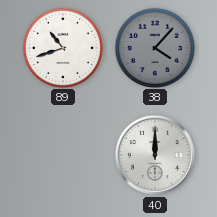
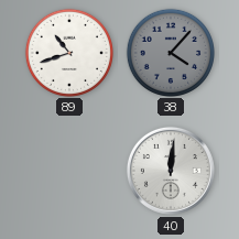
40: 12:00 -> 12:01
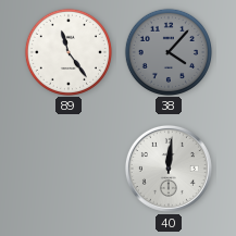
89: 10:42 -> 11:24
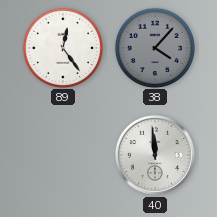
89: 11:24 -> 12:24
40: 12:01 -> 11:59
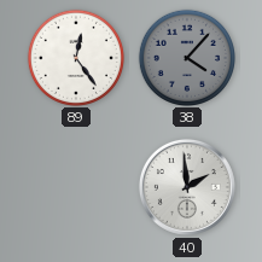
40: 11:59 -> 1:59
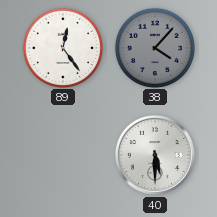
40: 1:59 -> 5:30
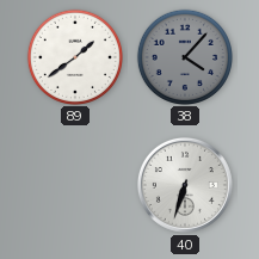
89: 12:24 -> 1:39
40: 5:30 -> 6:33
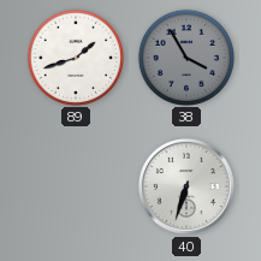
89: 1:39 -> 1:42
38: 4:07 -> 3:55
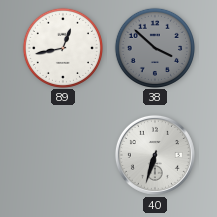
89: 1:42 -> 12:43
38: 3:55 -> 3:52
